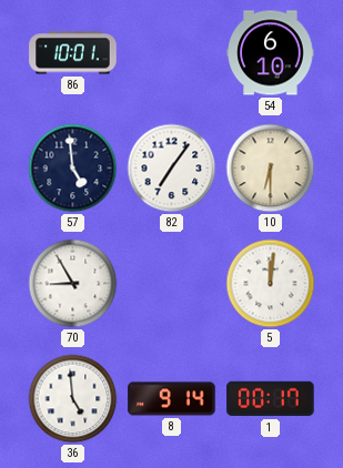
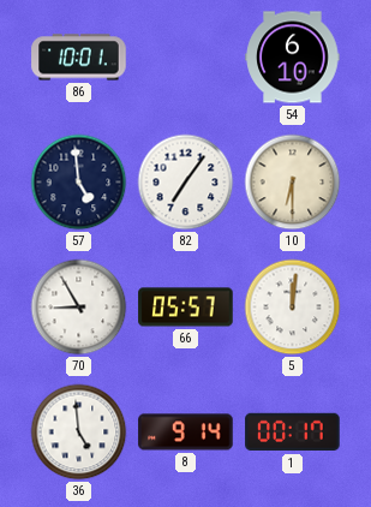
66: none -> 05:57
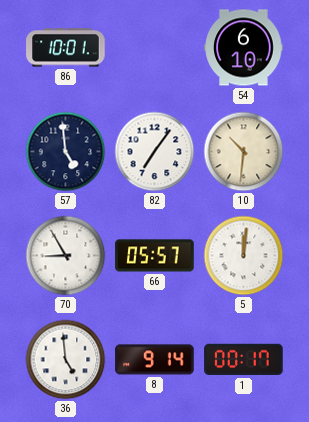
10: 6:30 -> 10:31
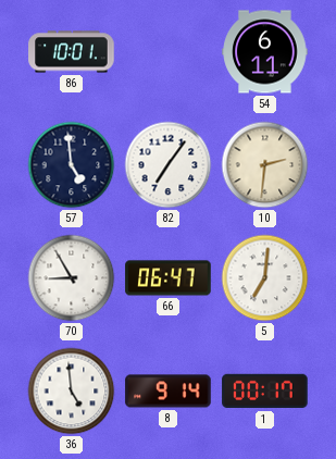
54: 6:10 -> 6:11
10: 10:31 -> 2:31
66: 05:57 -> 06:47
5: 12:01 -> 7:01
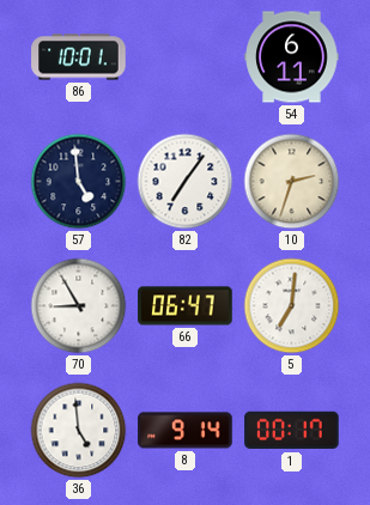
10: 2:31 -> 2:33
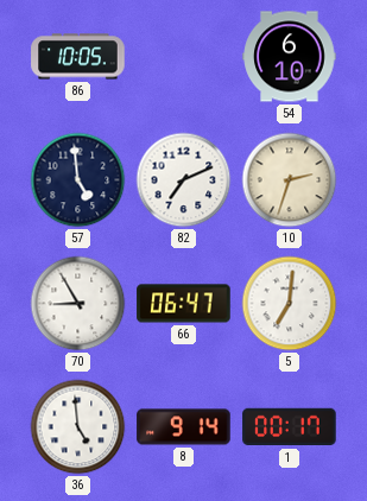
86: 10:01 -> 10:05
54: 6:11 -> 6:10
82: 7:06 -> 7:11
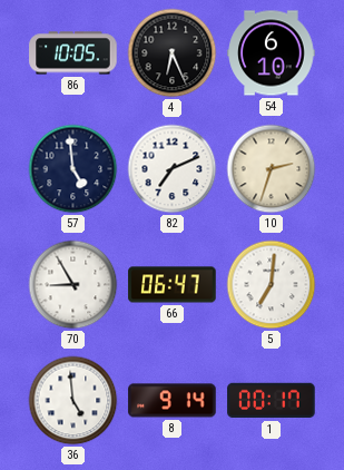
4: none -> 6:26
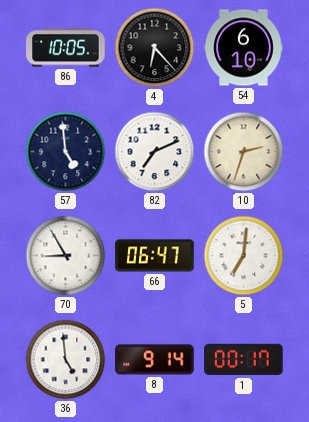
4: 6:26 -> 6:23
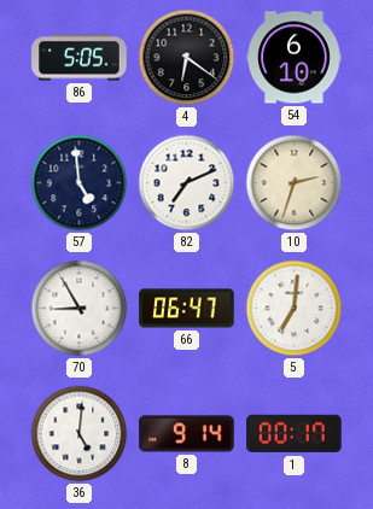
86: 10:05 -> 5:05
4: 6:23 -> 6:21
36: 4:59 -> 5:01
